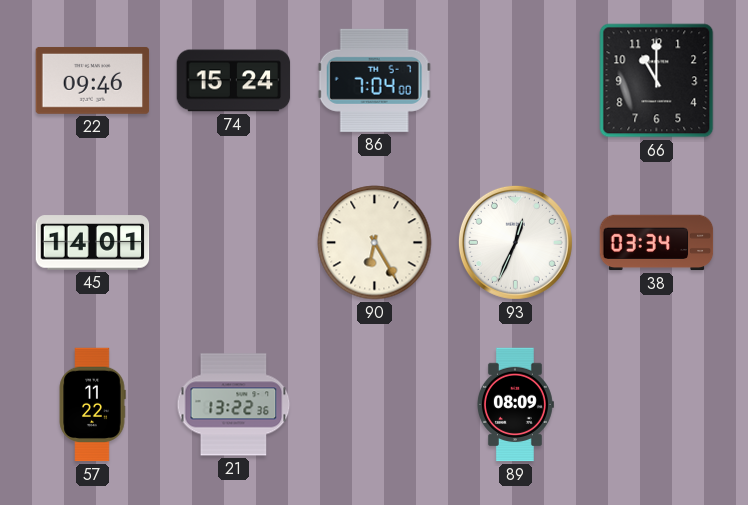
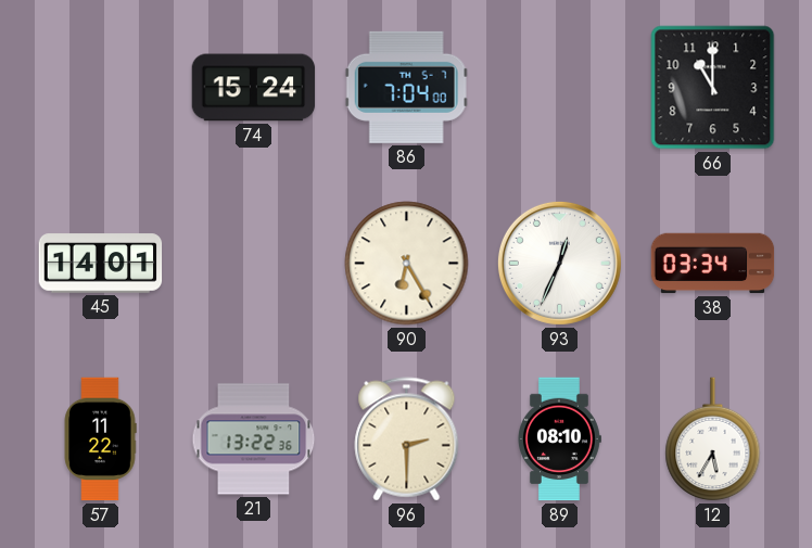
22: 09:46 -> none
96: none -> 2:30
89: 08:09 -> 08:10
12: none -> 5:35
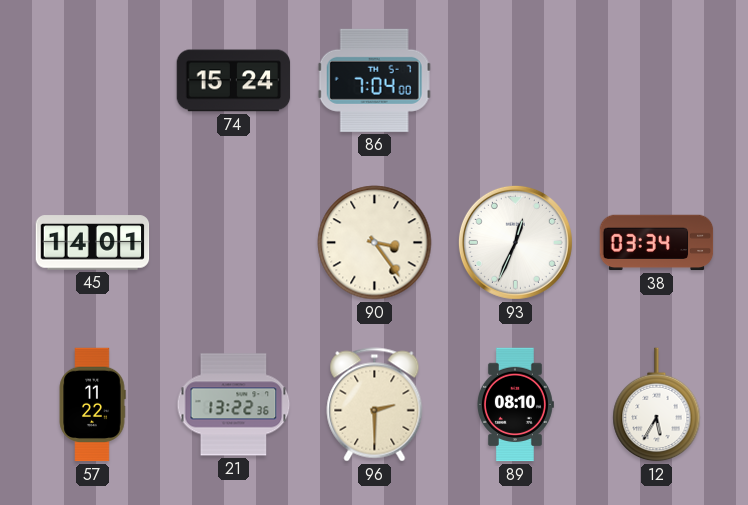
66: 11:00 -> none
90: 6:25 -> 3:24
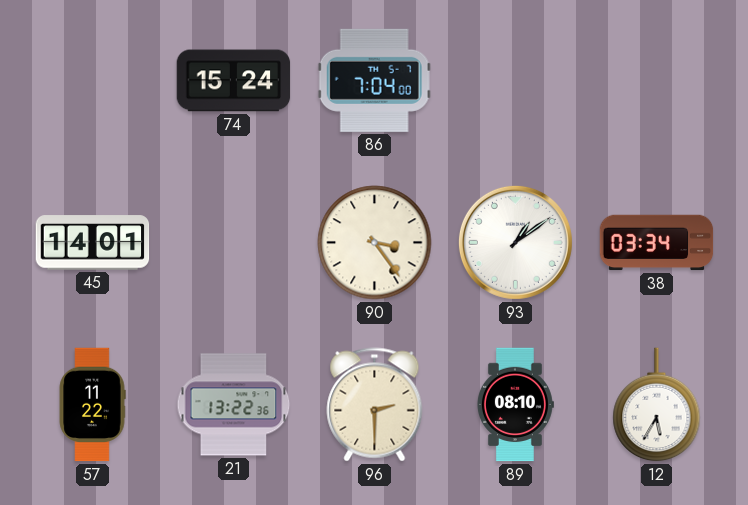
93: 12:34 -> 1:09
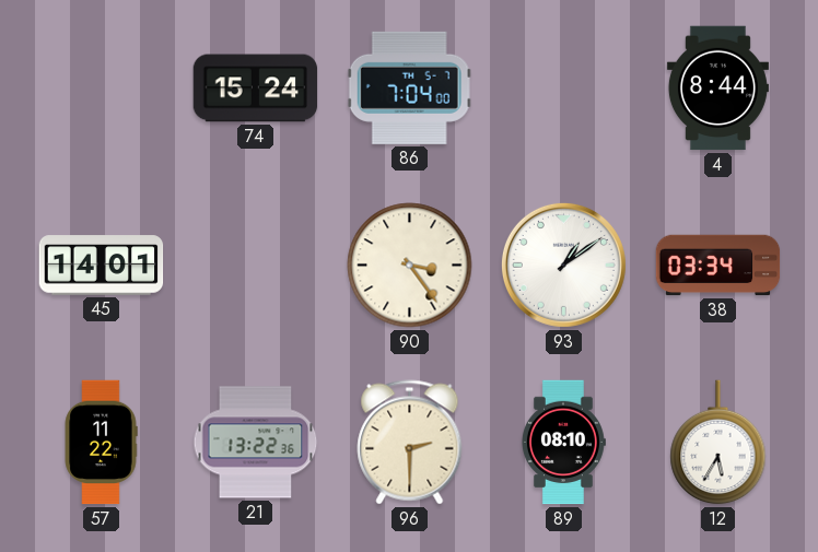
4: none -> 8:44
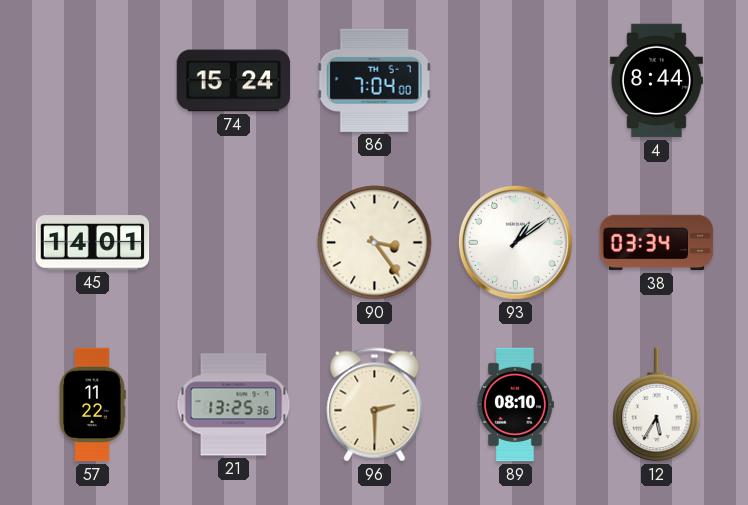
21: 13:22 -> 13:25
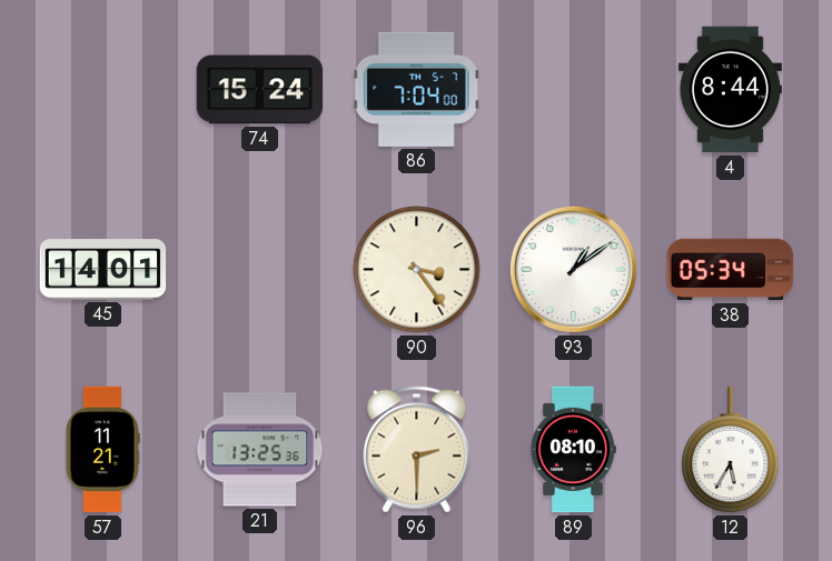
38: 03:34 -> 05:34
57: 11:22 -> 11:21
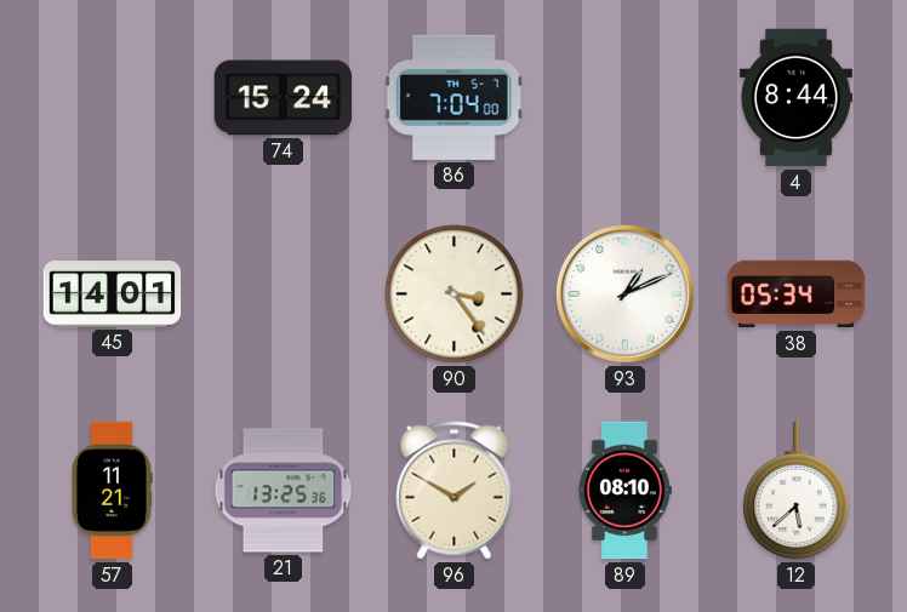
93: 1:09 -> 1:11
96: 2:30 -> 1:50
12: 5:35 -> 5:38
